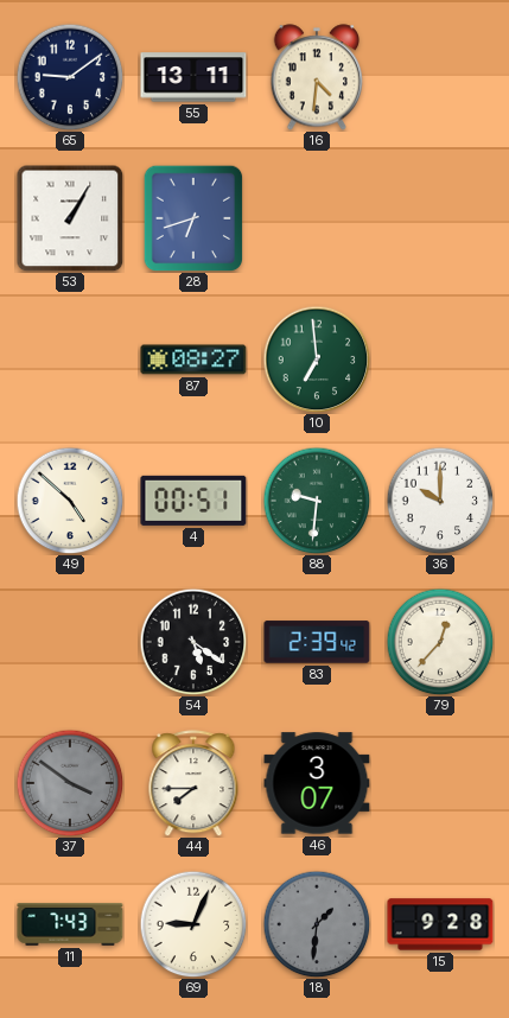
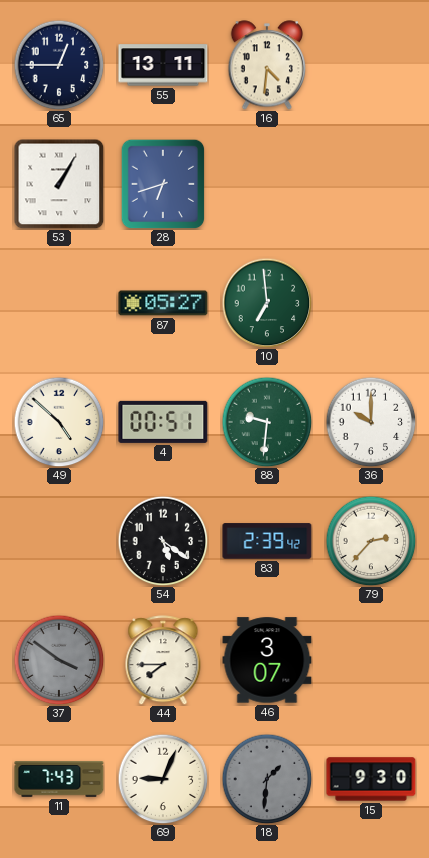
65: 9:09 -> 12:45
87: 08:27 -> 05:27
79: 12:37 -> 2:37
15: 9:28 -> 9:30
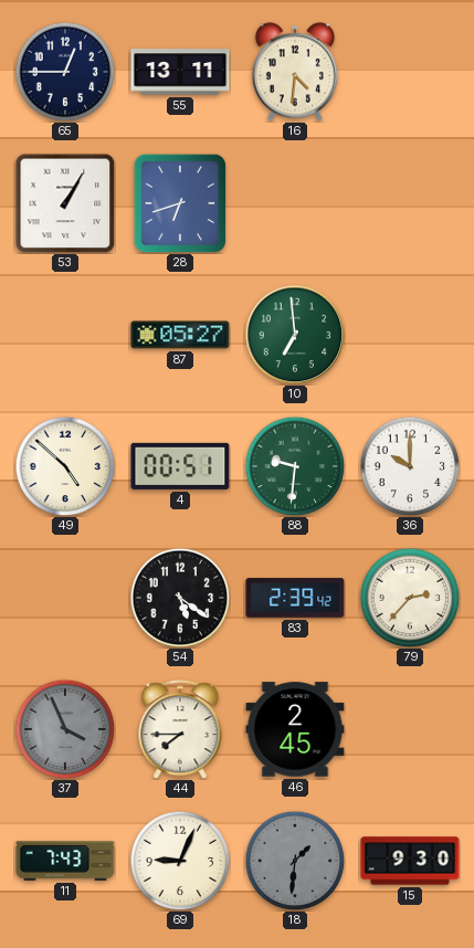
37: 3:51 -> 3:56
46: 3:07 -> 2:45
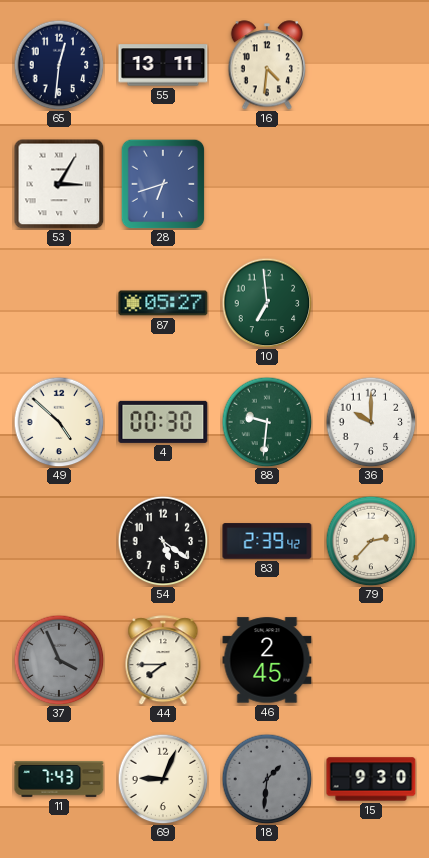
65: 12:45 -> 12:31
53: 1:05 -> 3:05
4: 00:51 -> 00:30
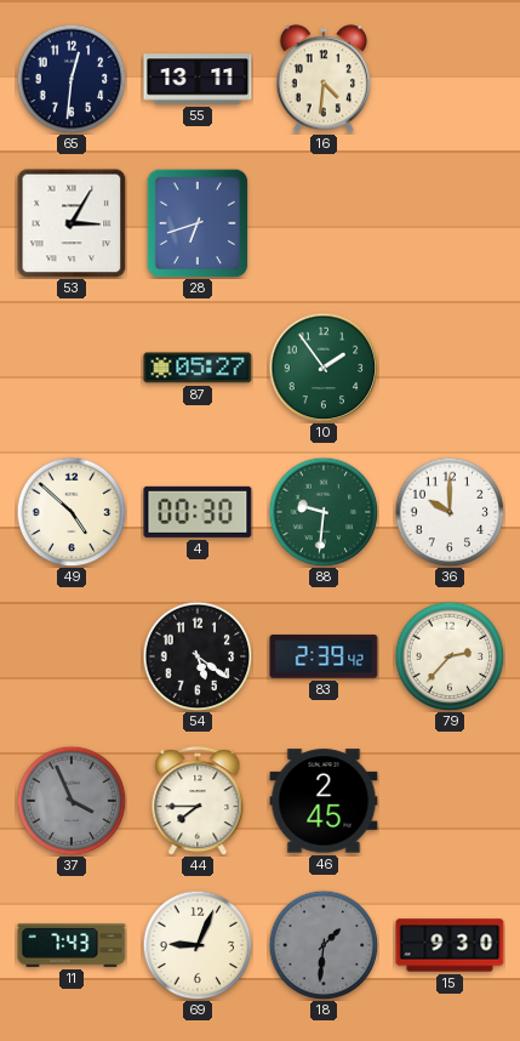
10: 6:59 -> 1:54
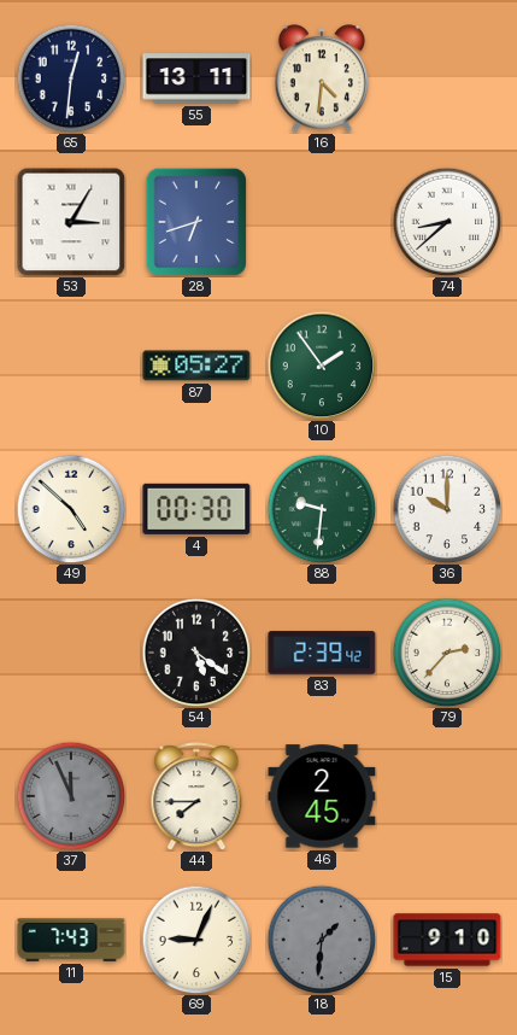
74: none -> 8:38
37: 3:56 -> 11:56
15: 9:30 -> 9:10
